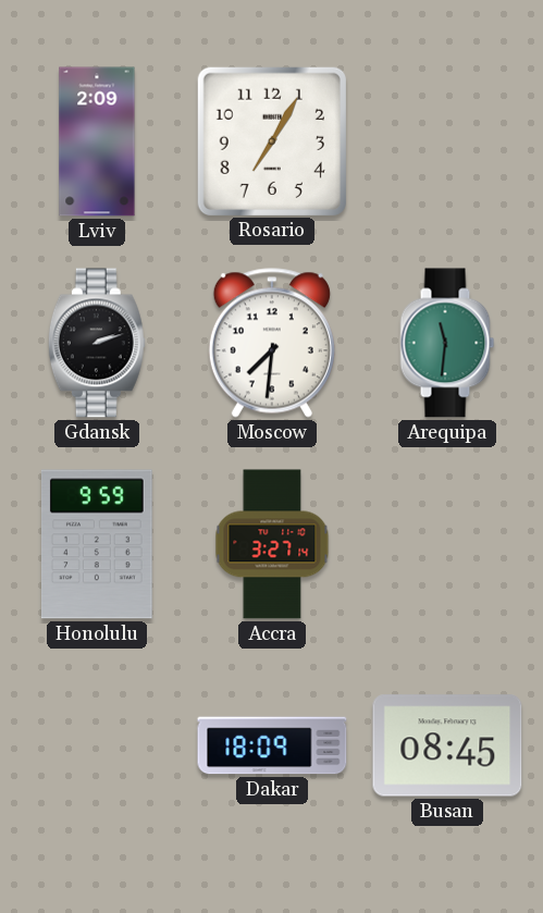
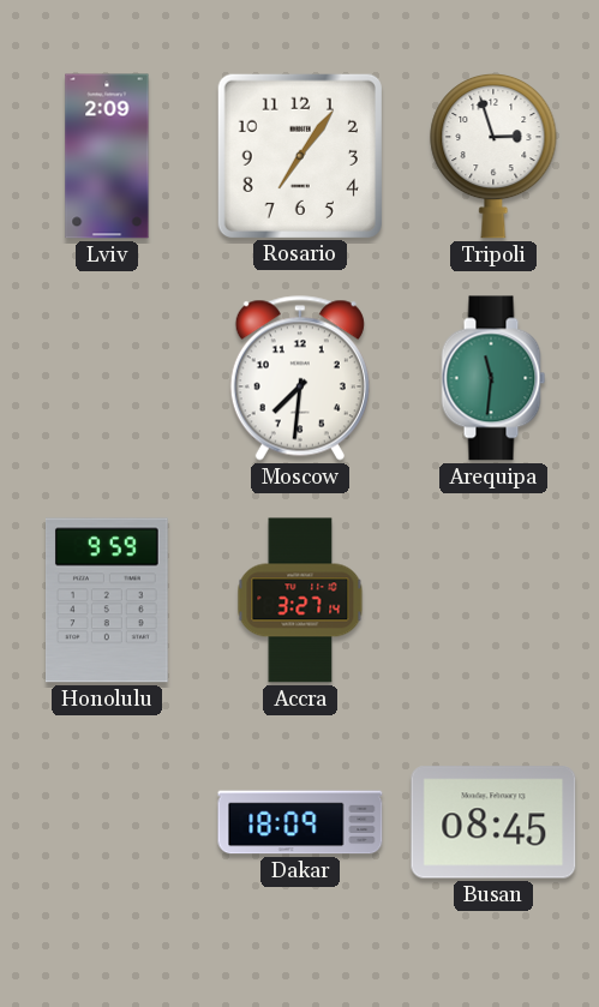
Rosario: 7:05 -> 7:06
Tripoli: none -> 2:57
Gdansk: 2:12 -> none
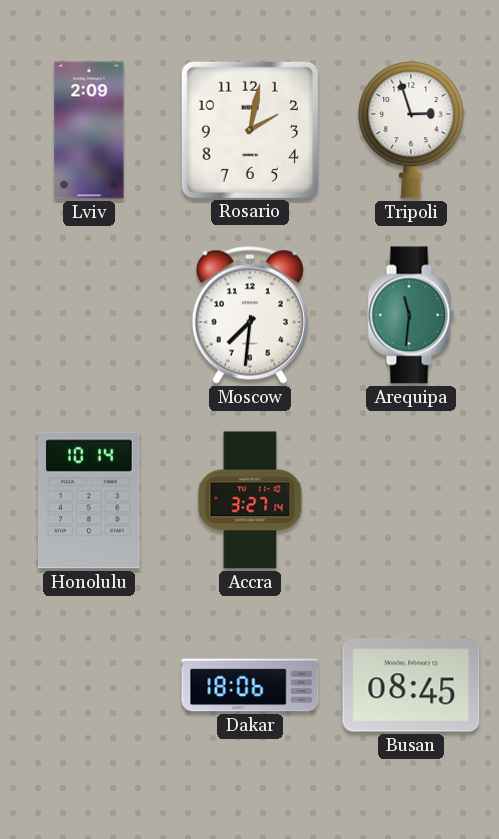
Rosario: 7:06 -> 2:02
Honolulu: 9:59 -> 10:14
Dakar: 18:09 -> 18:06
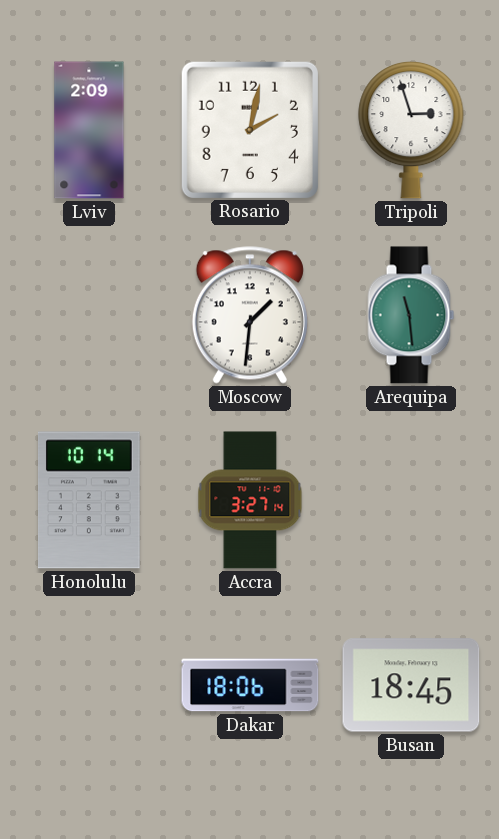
Moscow: 7:31 -> 1:31
Arequipa: 11:31 -> 11:29
Busan: 08:45 -> 18:45
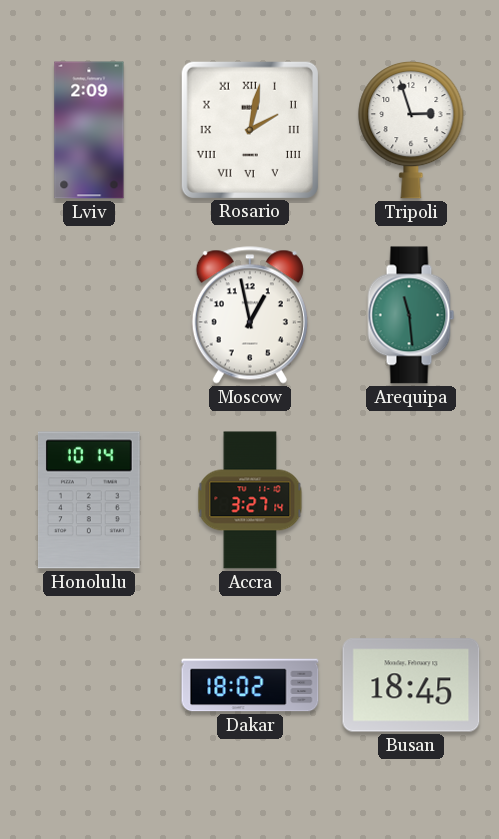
Rosario numerals: Arabic -> Roman
Moscow: 1:31 -> 12:58
Dakar: 18:06 -> 18:02
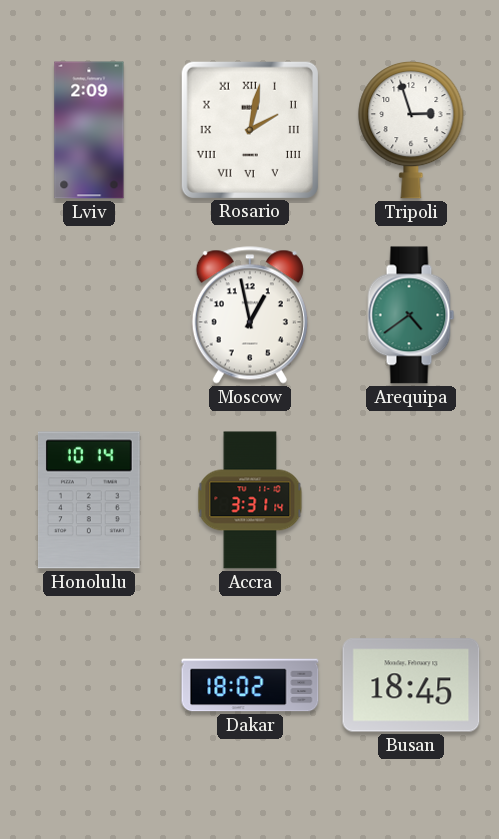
Arequipa: 11:29 -> 4:39
Accra: 3:27 -> 3:31
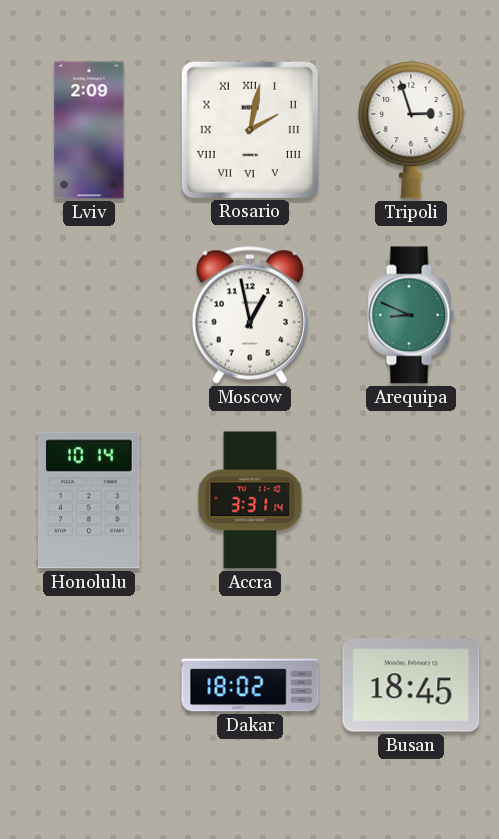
Arequipa: 4:39 -> 8:49
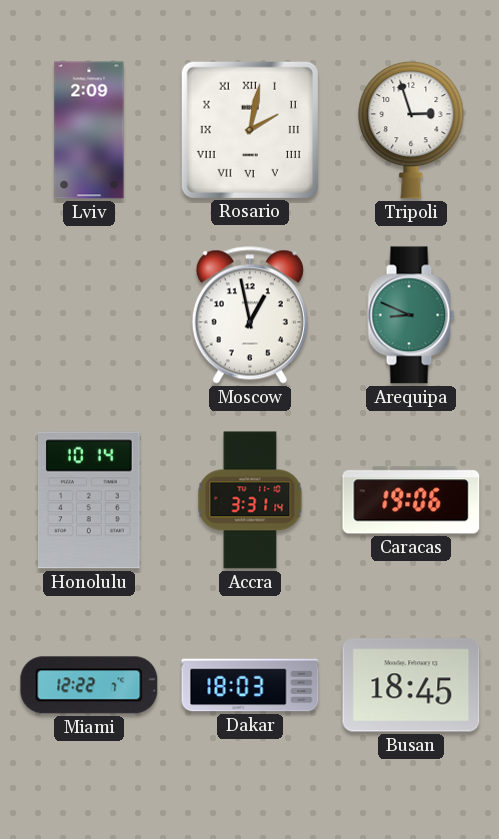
Caracas: none -> 19:06
Miami: none -> 12:22
Dakar: 18:02 -> 18:03
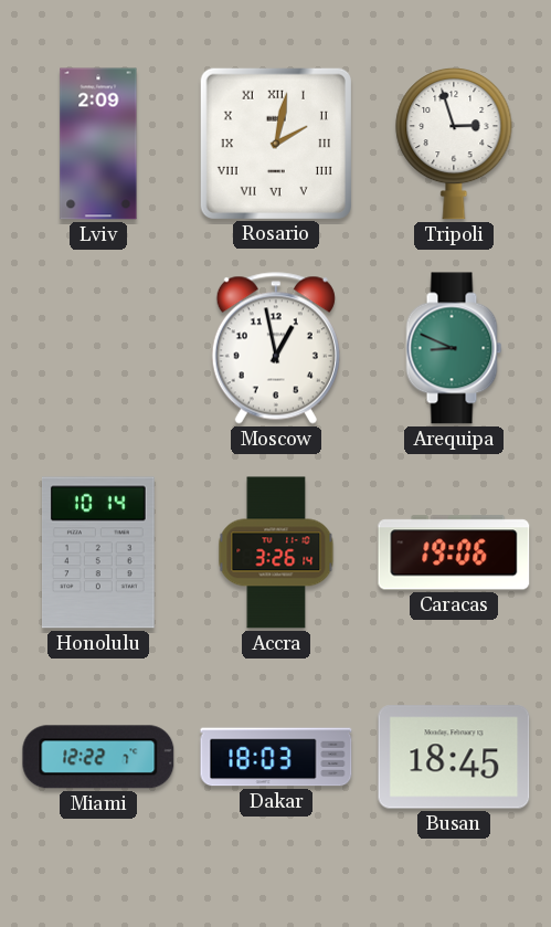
Accra: 3:31 -> 3:26
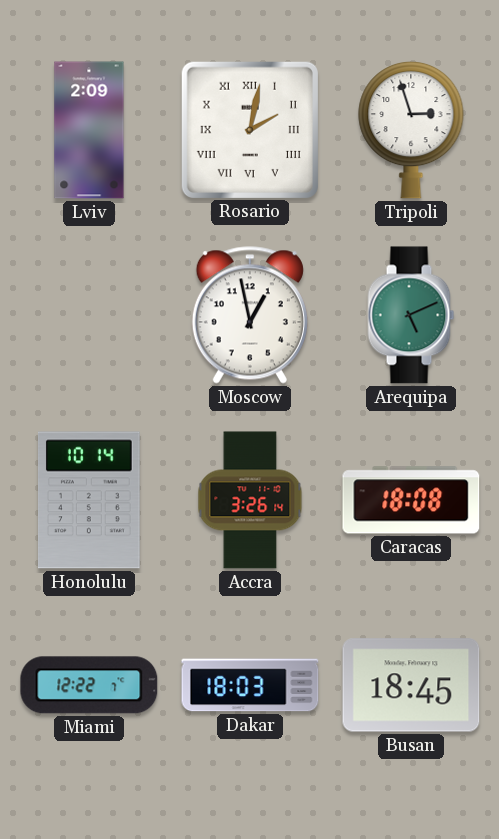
Arequipa: 8:49 -> 5:11
Caracas: 19:06 -> 18:08
